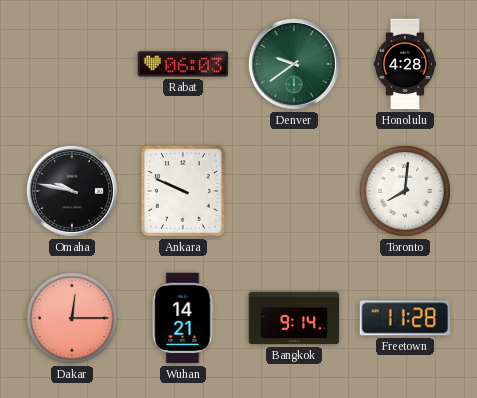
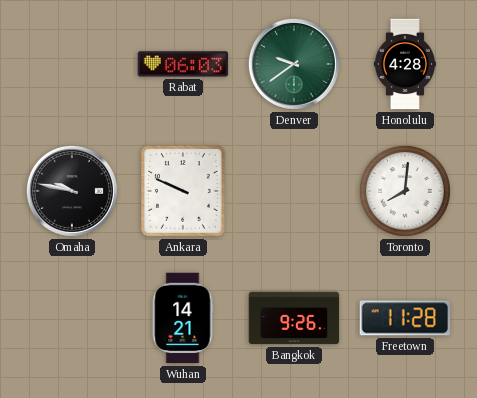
Dakar: 12:15 -> none
Bangkok: 9:14 -> 9:26
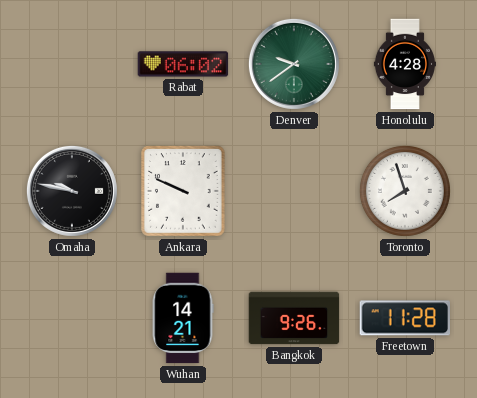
Rabat: 06:03 -> 06:02
Toronto: 8:01 -> 7:57
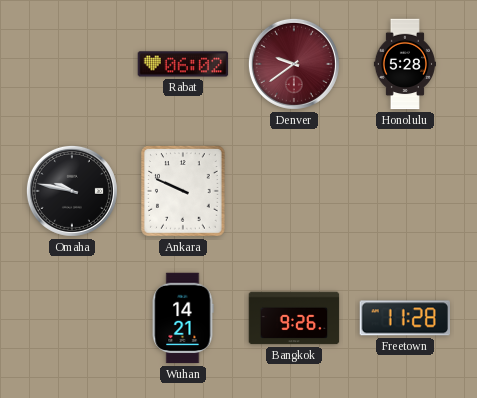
Denver dial: green -> burgundy
Honolulu: 4:28 -> 5:28
Toronto: 7:57 -> none
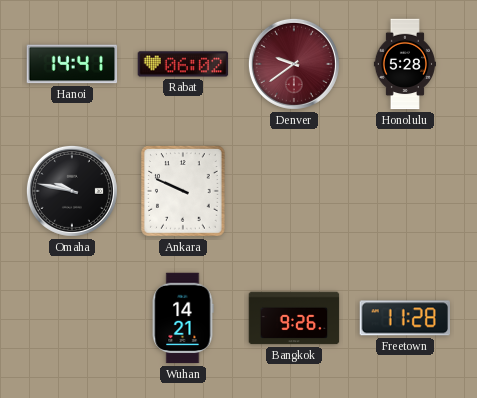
Hanoi: none -> 14:41
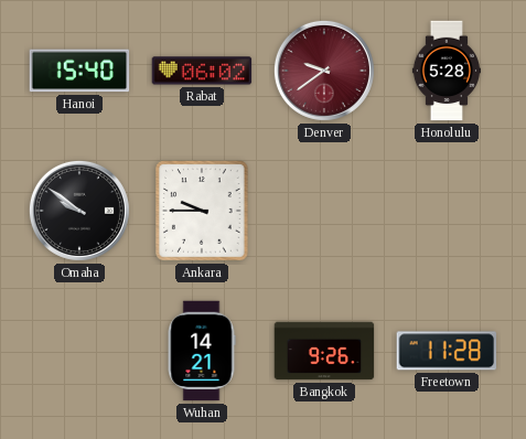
Hanoi: 14:41 -> 15:40
Omaha: 9:47 -> 9:51
Ankara: 9:49 -> 9:45
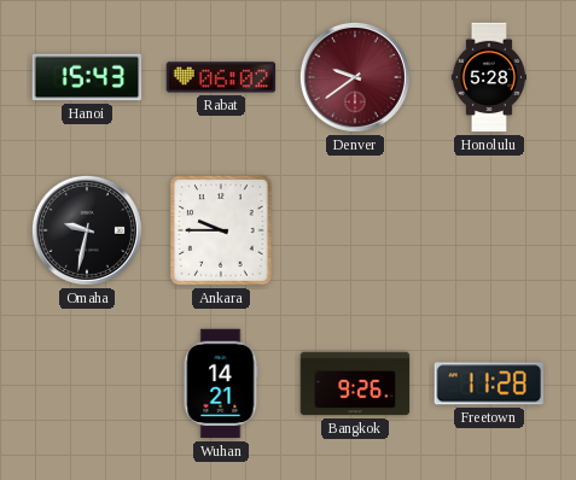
Hanoi: 15:40 -> 15:43
Omaha: 9:51 -> 9:32
